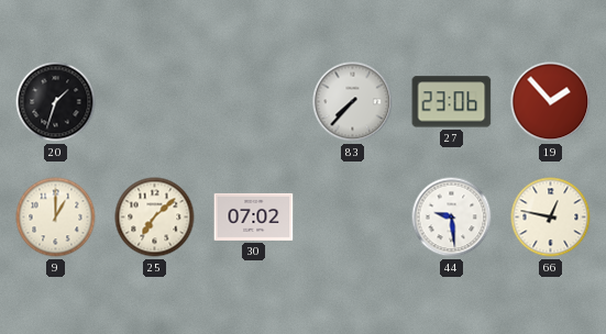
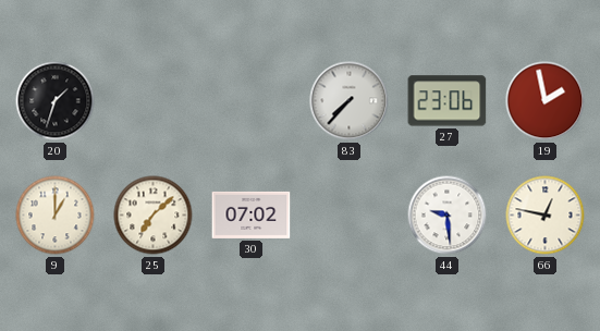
19: 1:53 -> 1:58
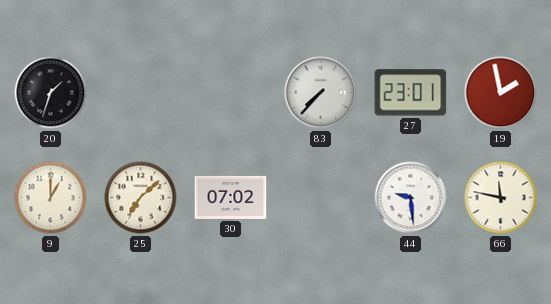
27: 23:06 -> 23:01
66: 12:47 -> 11:47
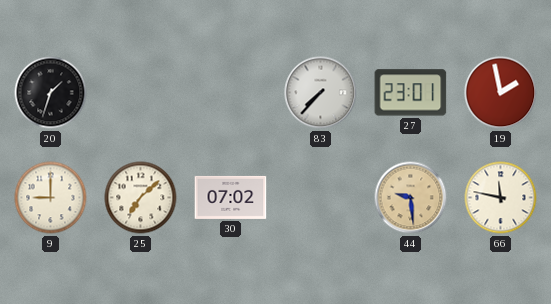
9: 1:00 -> 9:00
44 dial: white -> champagne
